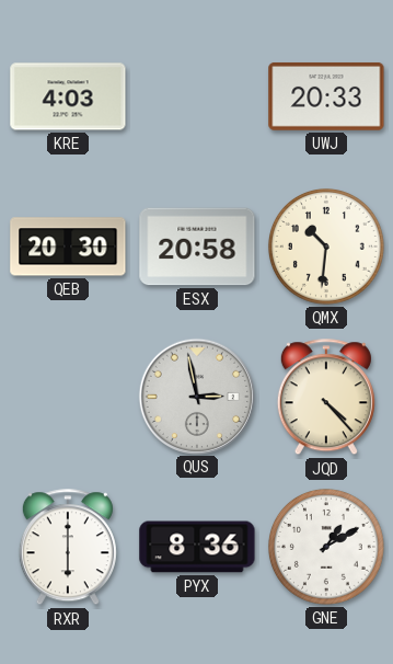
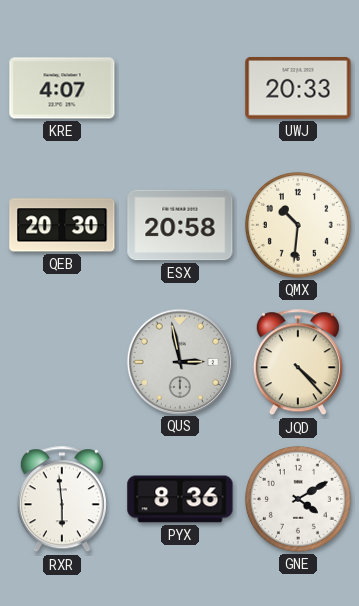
KRE: 4:03 -> 4:07
RXR: 6:00 -> 5:59
GNE: 1:10 -> 4:10
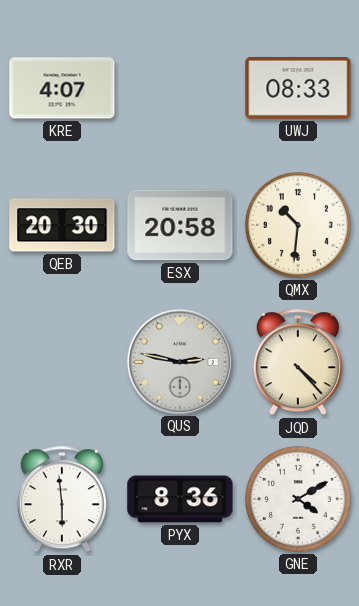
UWJ: 20:33 -> 08:33
QUS: 2:58 -> 2:47
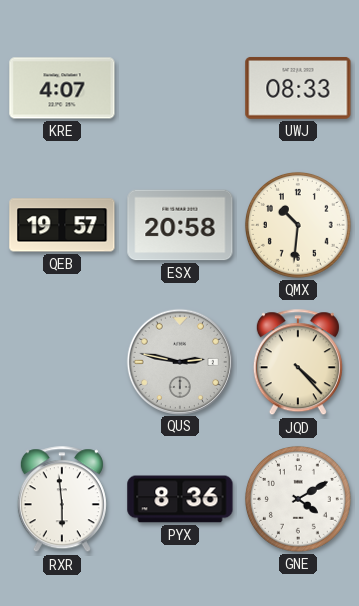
QEB: 20:30 -> 19:57
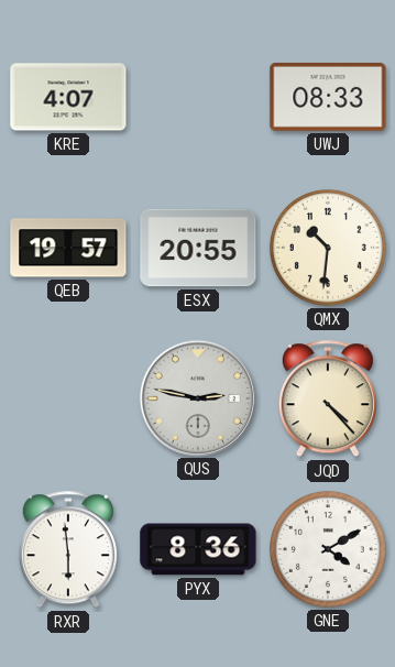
ESX: 20:58 -> 20:55
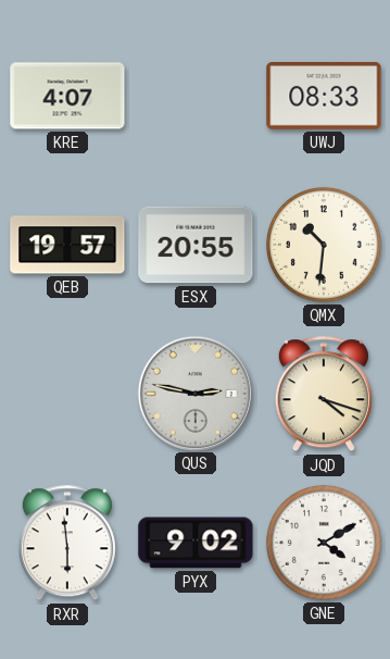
JQD: 4:23 -> 4:18
PYX: 8:36 -> 9:02
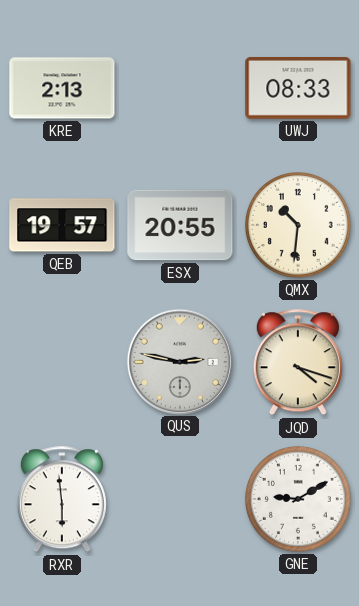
KRE: 4:07 -> 2:13
PYX: 9:02 -> none
GNE: 4:10 -> 9:10
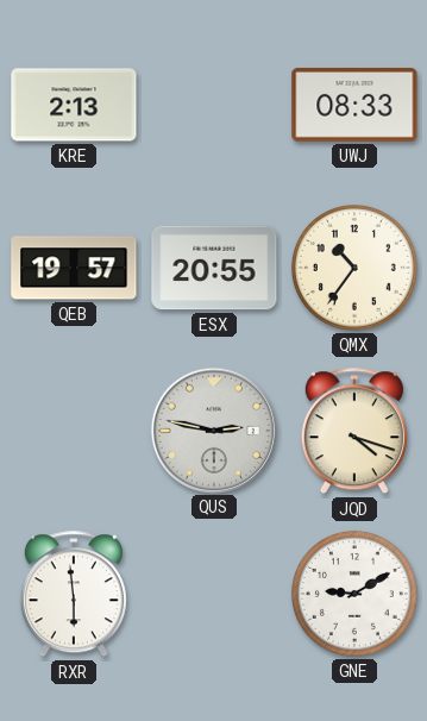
QMX: 10:31 -> 10:36
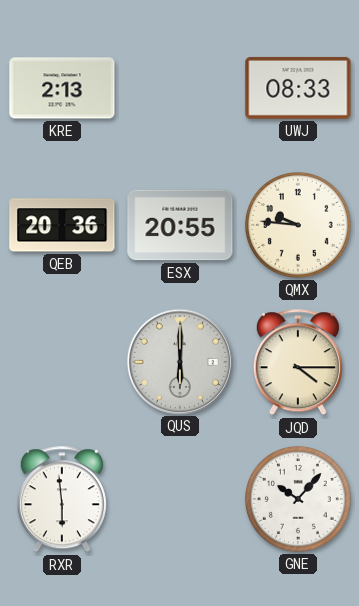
QEB: 19:57 -> 20:36
QMX: 10:36 -> 9:46
QUS: 2:47 -> 6:00
JQD: 4:18 -> 4:15
GNE: 9:10 -> 10:07
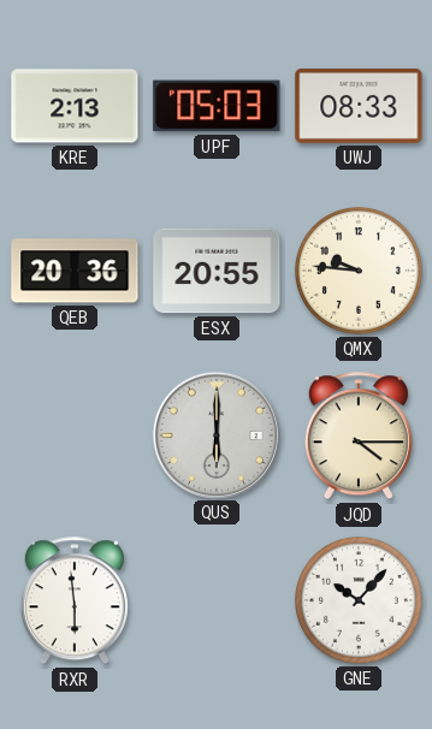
UPF: none -> 05:03
